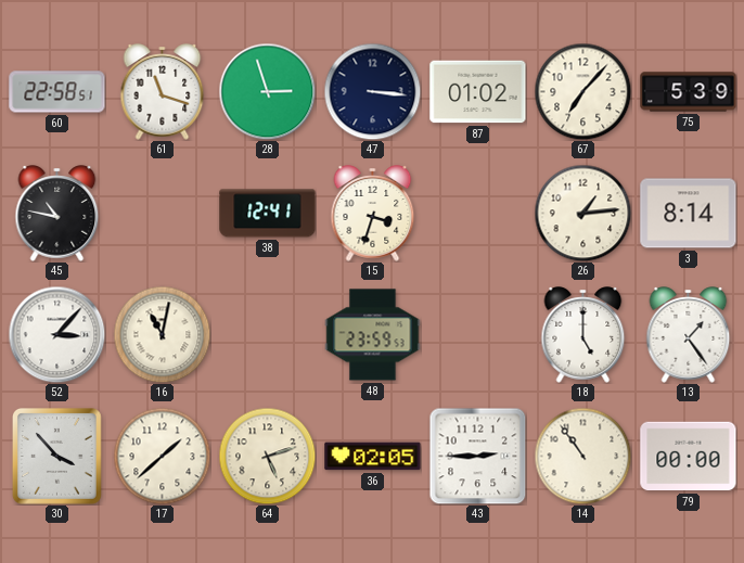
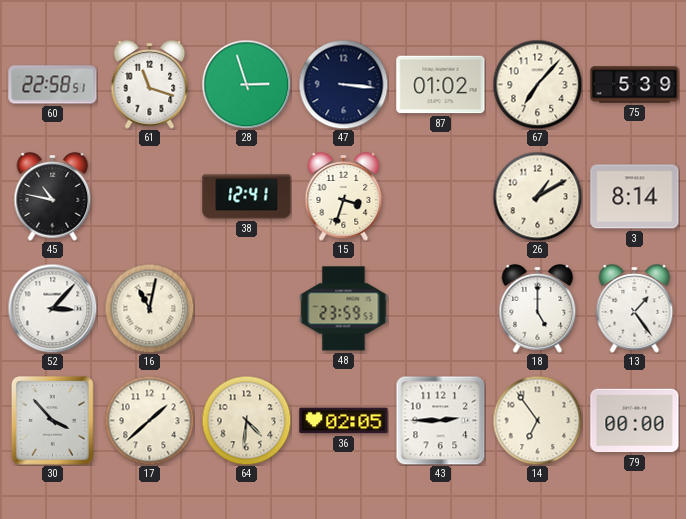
26: 1:14 -> 1:10
64: 5:12 -> 4:31
14: 10:54 -> 6:54
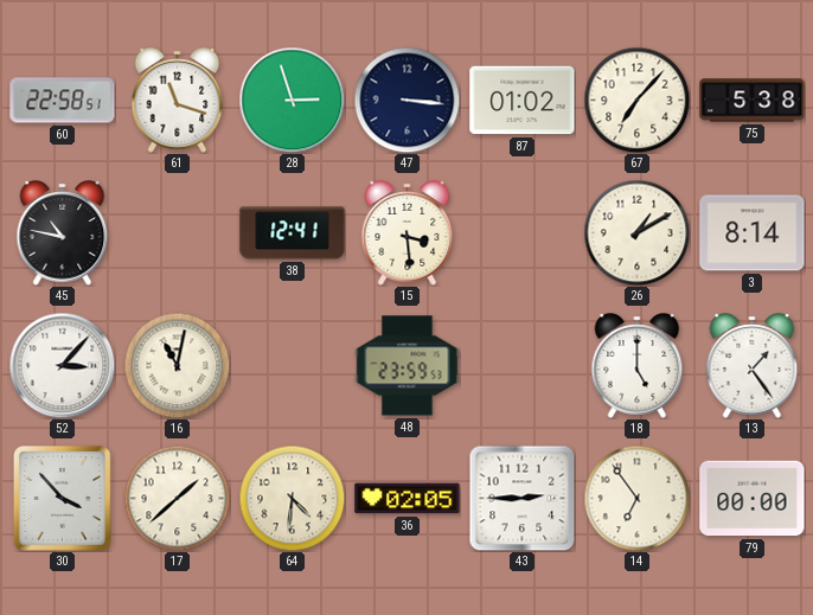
75: 5:39 -> 5:38
15: 3:33 -> 3:29
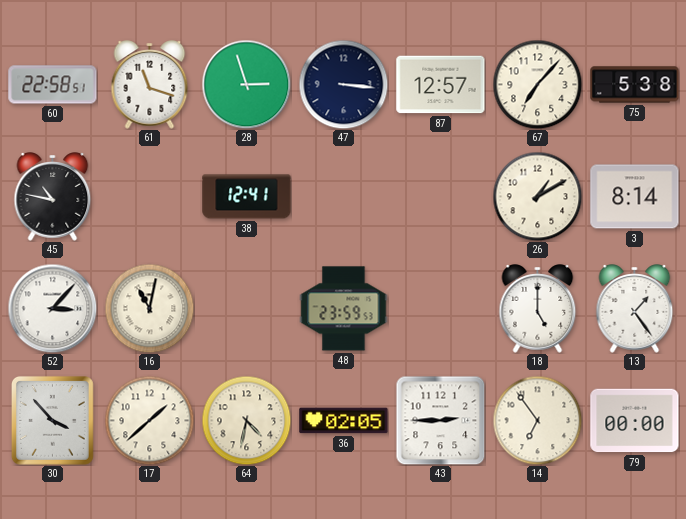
87: 01:02 -> 12:57
15: 3:29 -> none
64: 4:31 -> 4:32
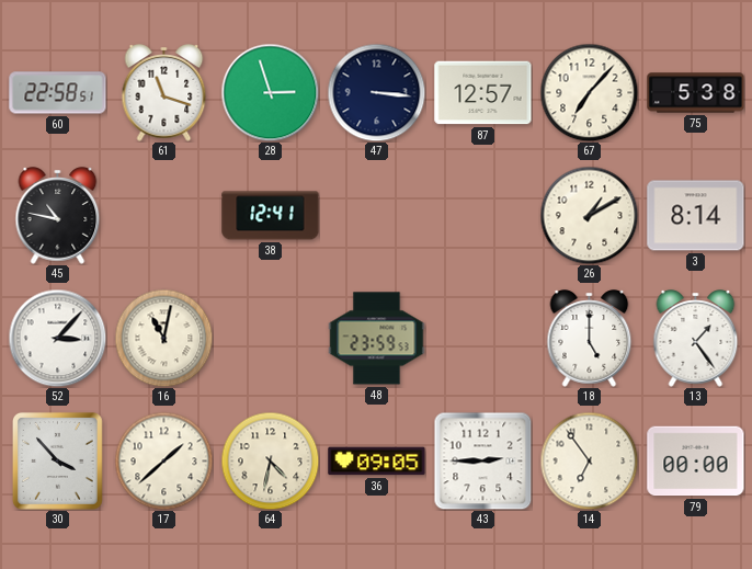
36: 02:05 -> 09:05
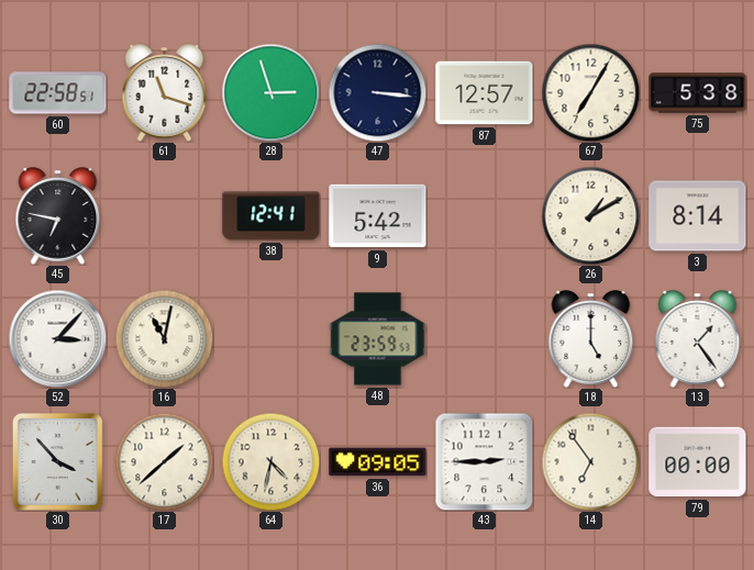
67: 7:07 -> 7:05
45: 10:47 -> 6:47
9: none -> 5:42
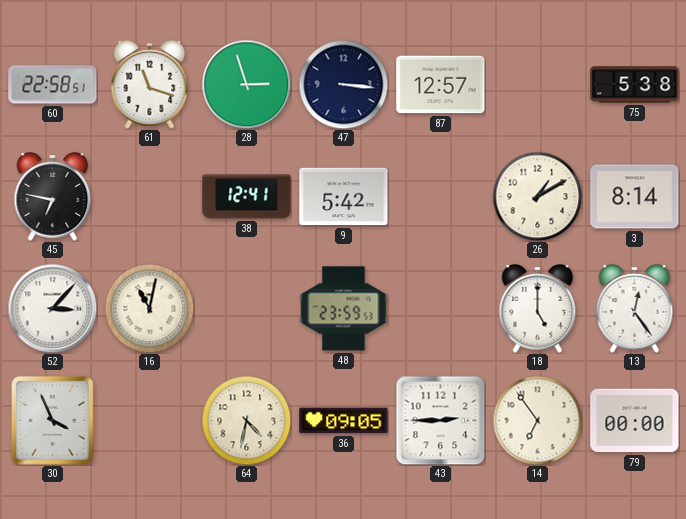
67: 7:05 -> none
13: 1:24 -> 12:24
30: 3:53 -> 3:56
17: 1:38 -> none
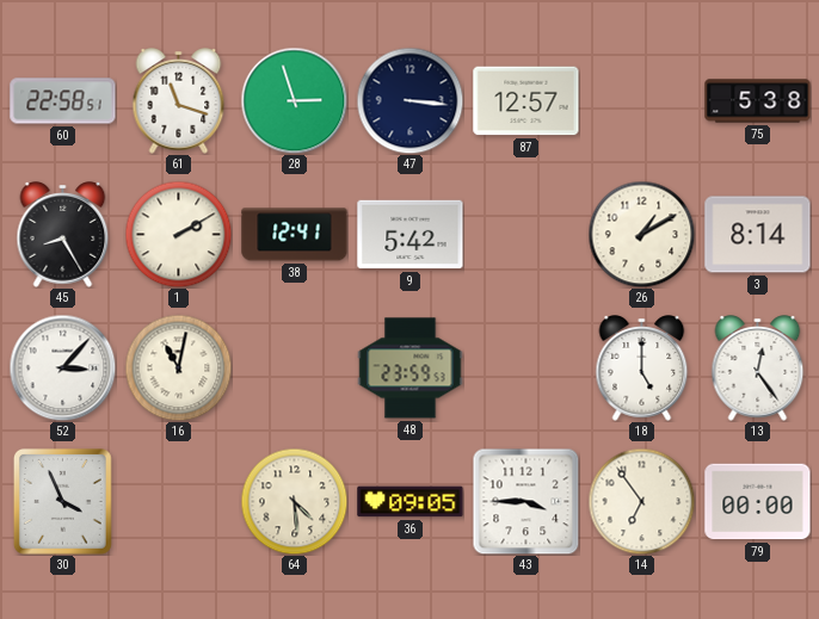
45: 6:47 -> 8:25
1: none -> 2:10
64: 4:32 -> 4:29
43: 2:45 -> 3:45
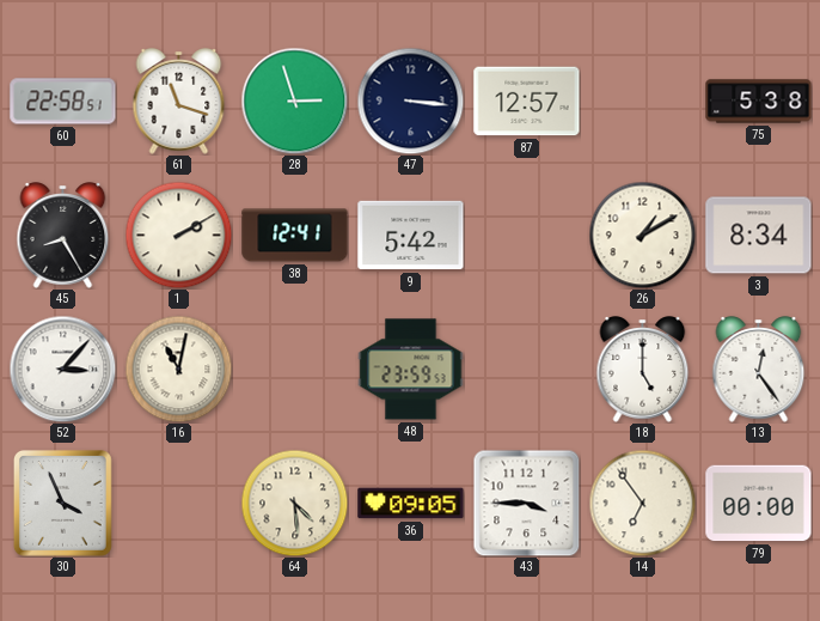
3: 8:14 -> 8:34
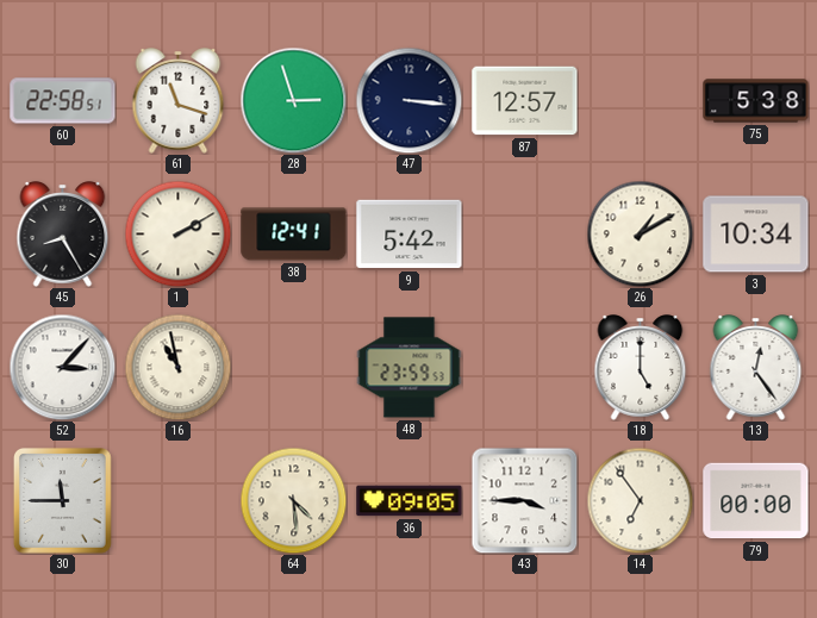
3: 8:34 -> 10:34
16: 11:02 -> 10:58
30: 3:56 -> 11:45
